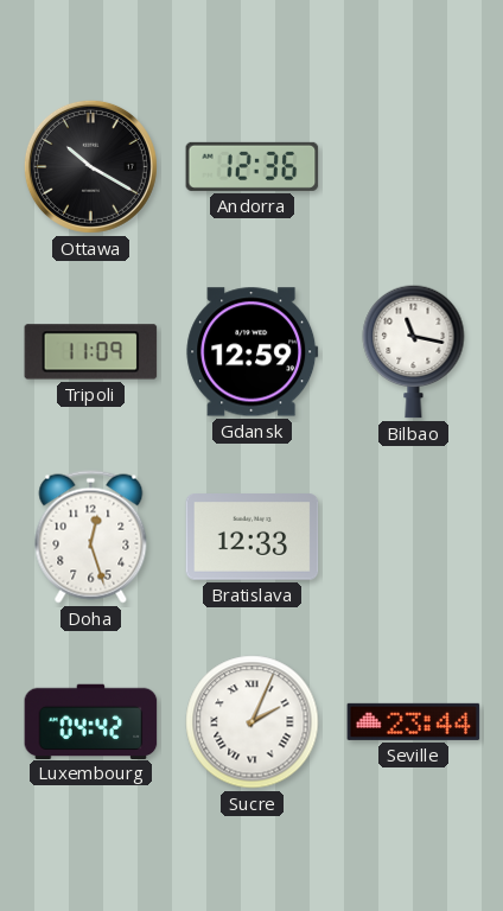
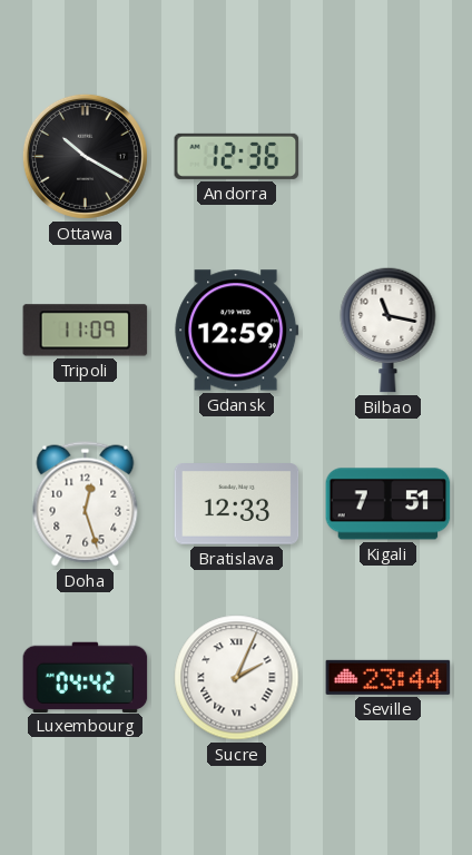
Kigali: none -> 7:51
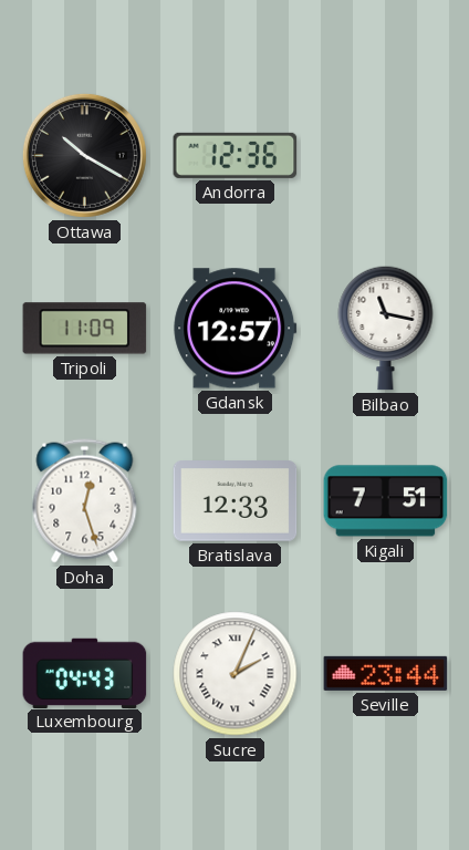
Gdansk: 12:59 -> 12:57
Luxembourg: 04:42 -> 04:43
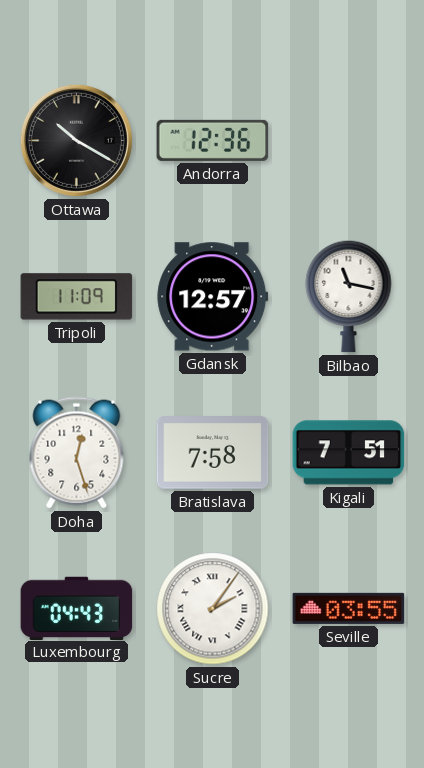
Bratislava: 12:33 -> 7:58
Sucre: 2:04 -> 2:06
Seville: 23:44 -> 03:55
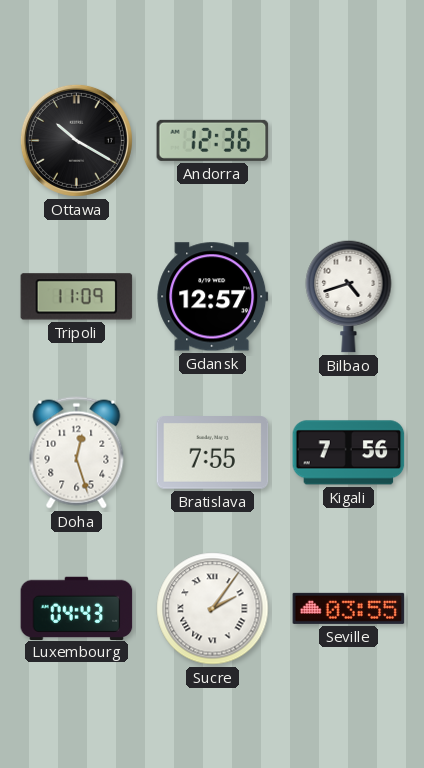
Bilbao: 11:17 -> 4:42
Bratislava: 7:58 -> 7:55
Kigali: 7:51 -> 7:56
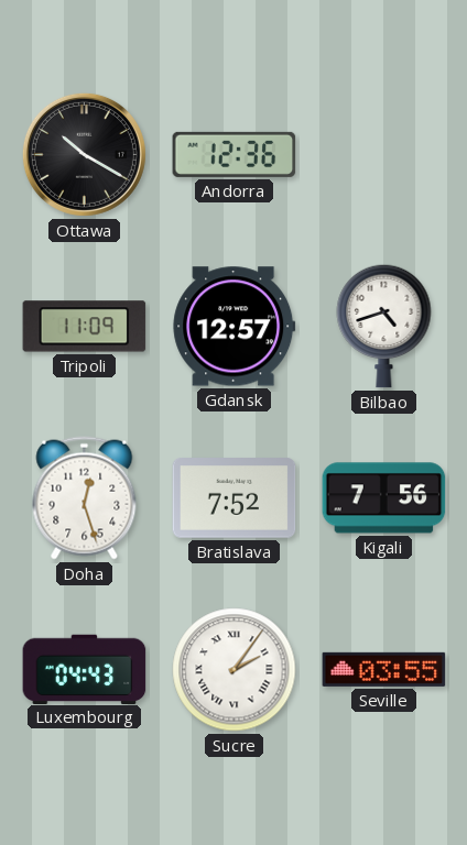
Bratislava: 7:55 -> 7:52
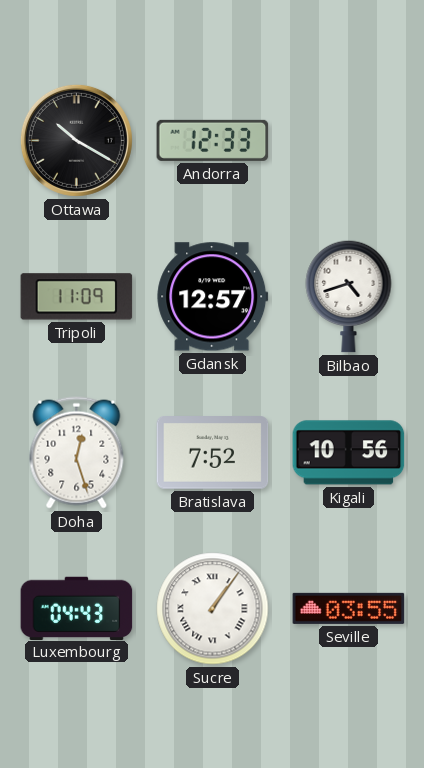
Andorra: 12:36 -> 12:33
Kigali: 7:56 -> 10:56
Sucre: 2:06 -> 1:06
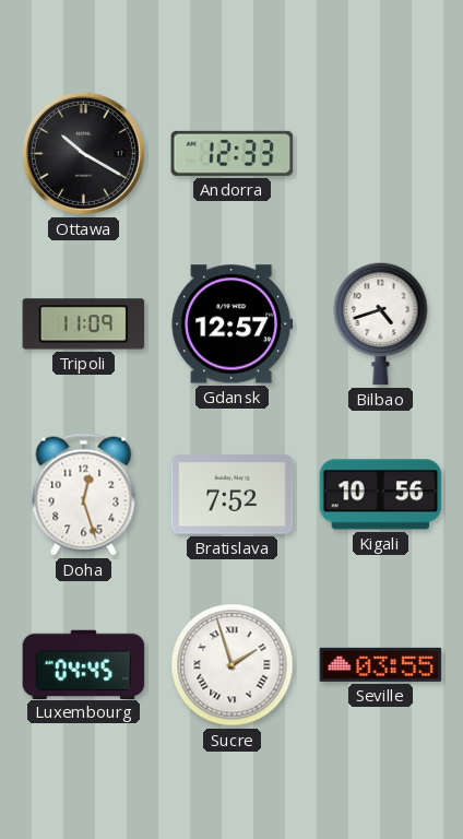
Luxembourg: 04:43 -> 04:45
Sucre: 1:06 -> 1:57
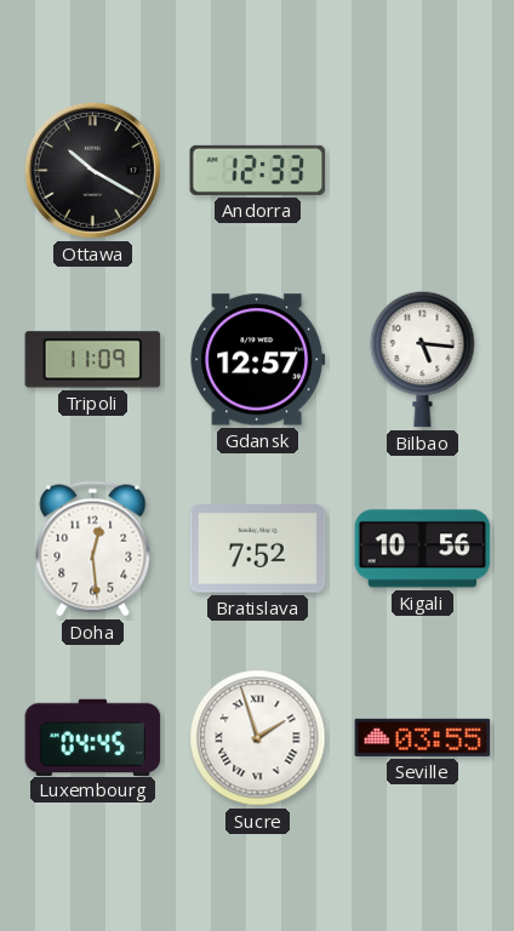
Bilbao: 4:42 -> 5:16
Doha: 12:27 -> 12:29
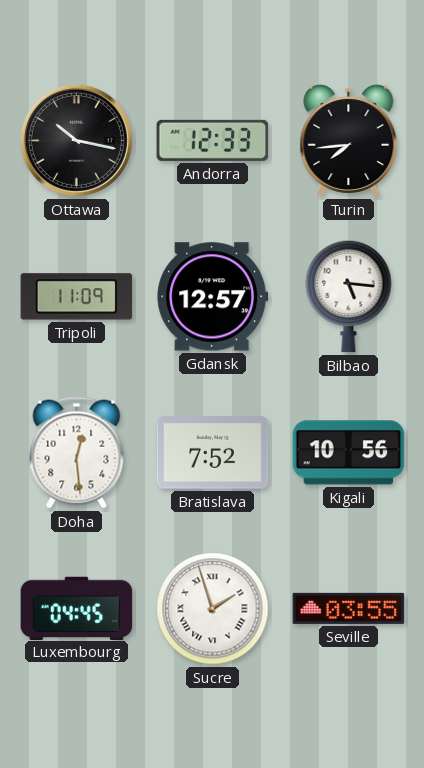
Ottawa: 10:20 -> 10:17
Turin: none -> 7:44
